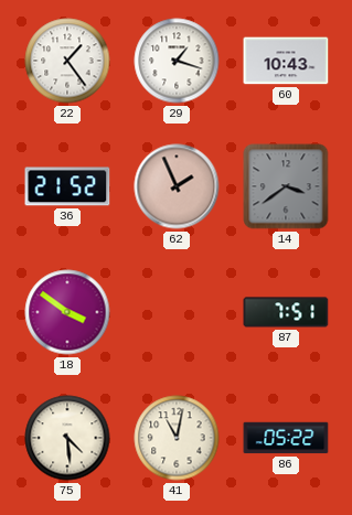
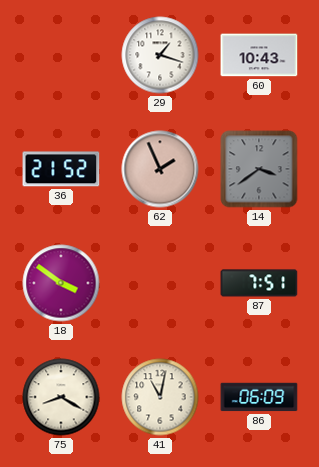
22: 1:24 -> none
75: 4:29 -> 8:20
86: 05:22 -> 06:09
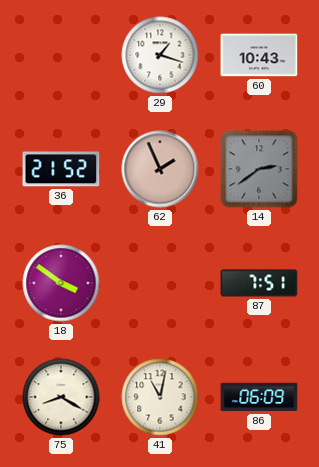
14: 3:39 -> 2:39
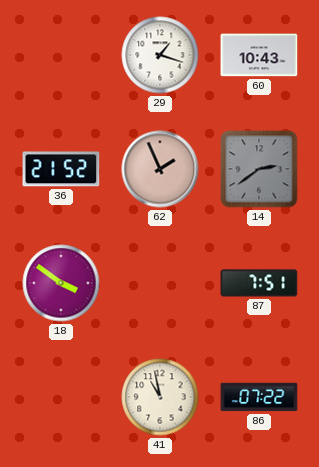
75: 8:20 -> none
41: 11:02 -> 10:58
86: 06:09 -> 07:22
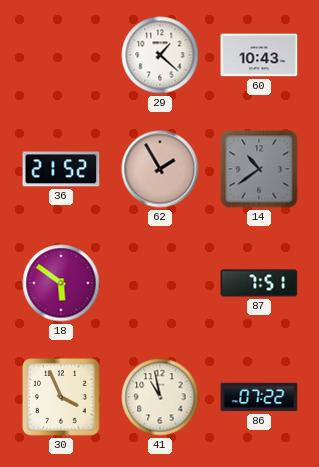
29: 1:18 -> 1:22
62: 1:56 -> 1:55
14: 2:39 -> 10:39
18: 3:51 -> 5:51
30: none -> 3:56
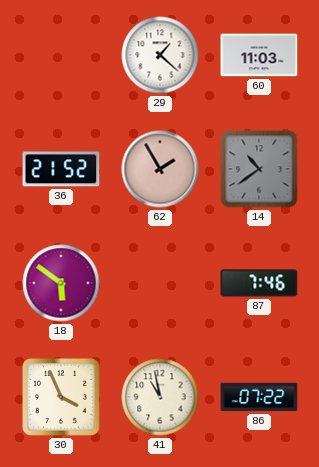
60: 10:43 -> 11:03
87: 7:51 -> 7:46
